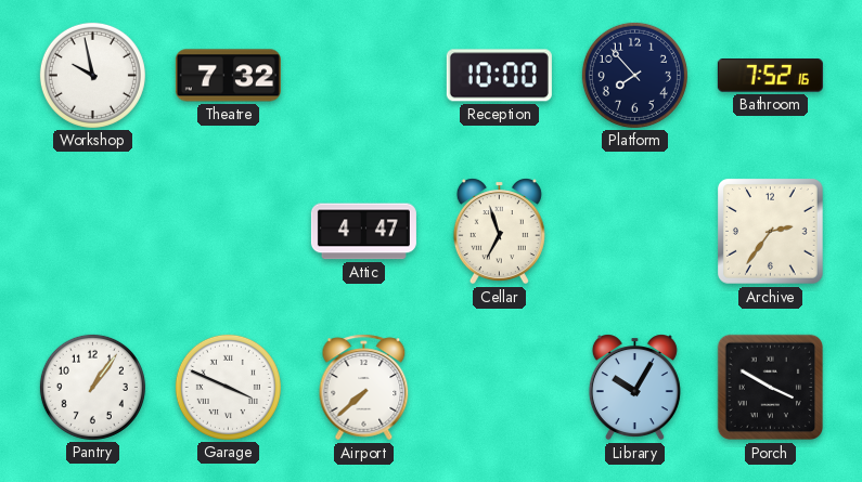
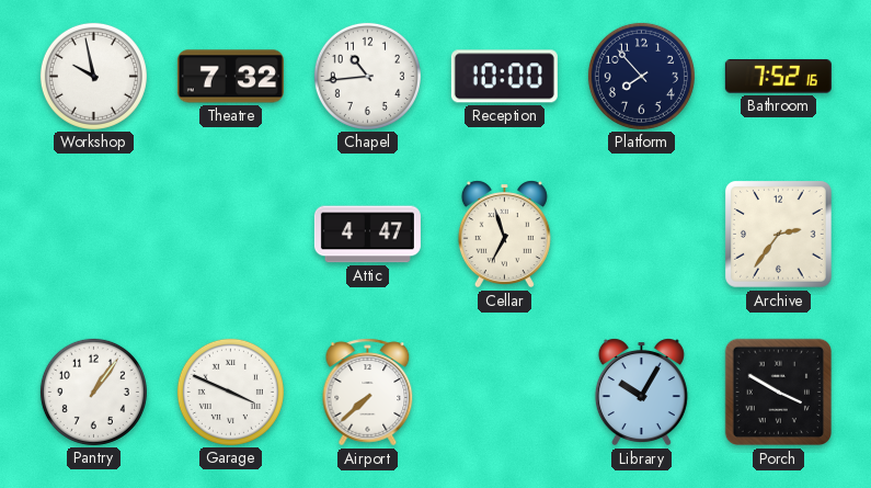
Chapel: none -> 10:44
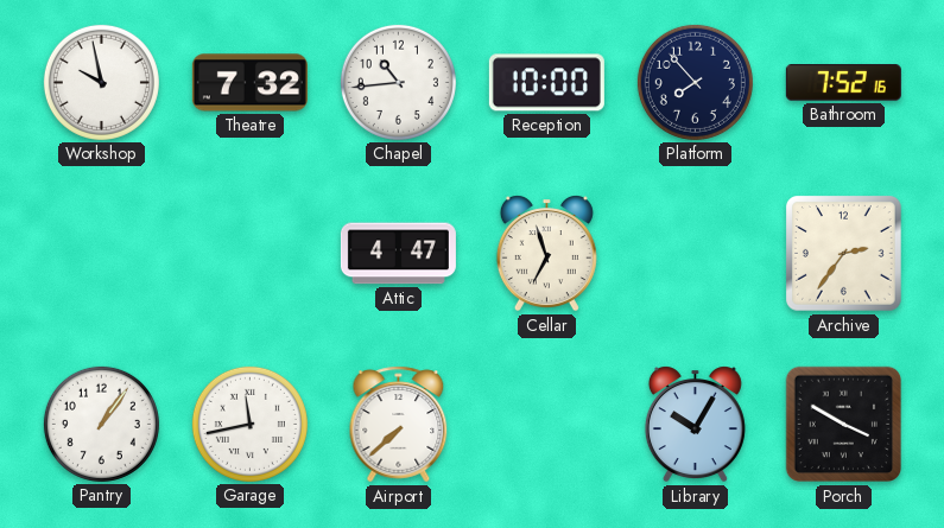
Garage: 3:49 -> 11:43
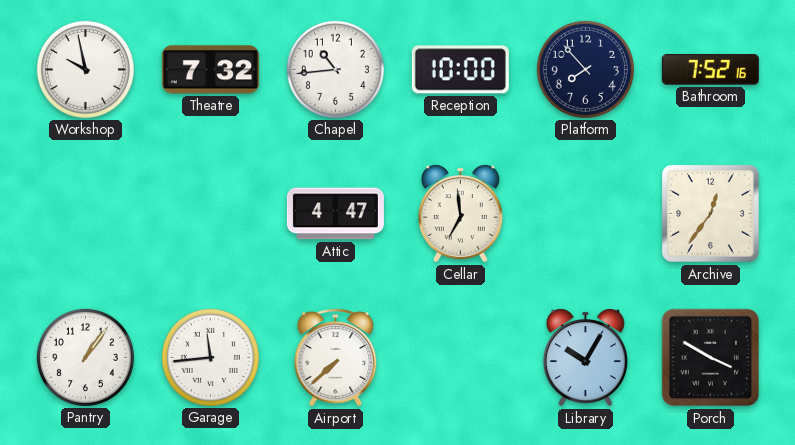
Cellar: 6:57 -> 6:59
Archive: 2:36 -> 12:36
Garage: 11:43 -> 11:44
